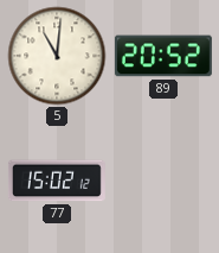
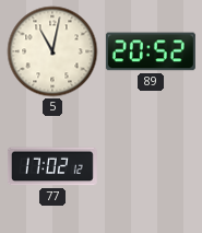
5: 11:01 -> 11:02
77: 15:02 -> 17:02
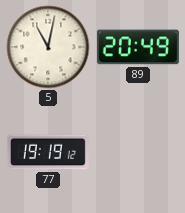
89: 20:52 -> 20:49
77: 17:02 -> 19:19
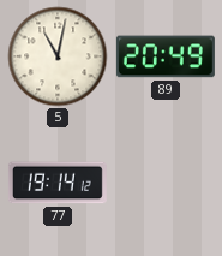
77: 19:19 -> 19:14
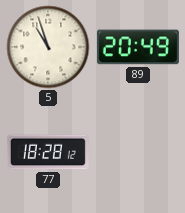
5: 11:02 -> 10:57
77: 19:14 -> 18:28
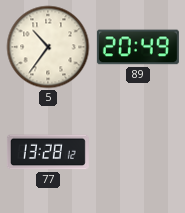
5: 10:57 -> 10:36
77: 18:28 -> 13:28
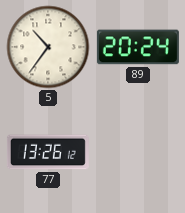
89: 20:49 -> 20:24
77: 13:28 -> 13:26
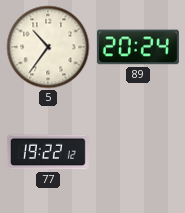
77: 13:26 -> 19:22
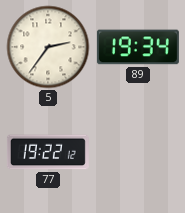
5: 10:36 -> 2:36
89: 20:24 -> 19:34
